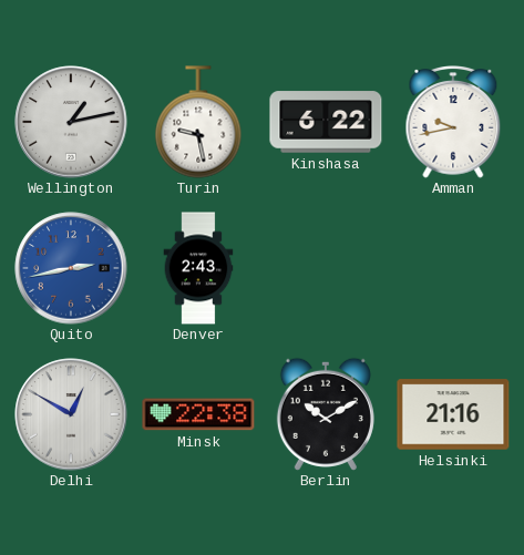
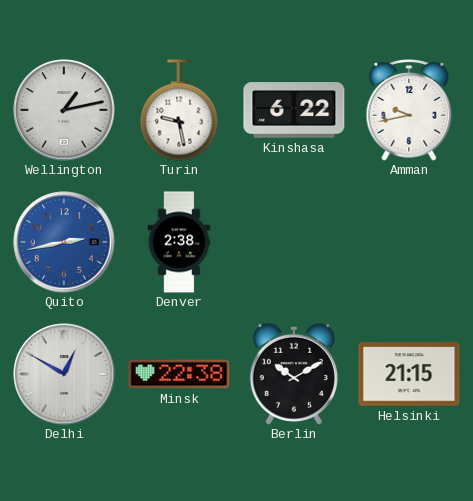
Denver: 2:43 -> 2:38
Helsinki: 21:16 -> 21:15
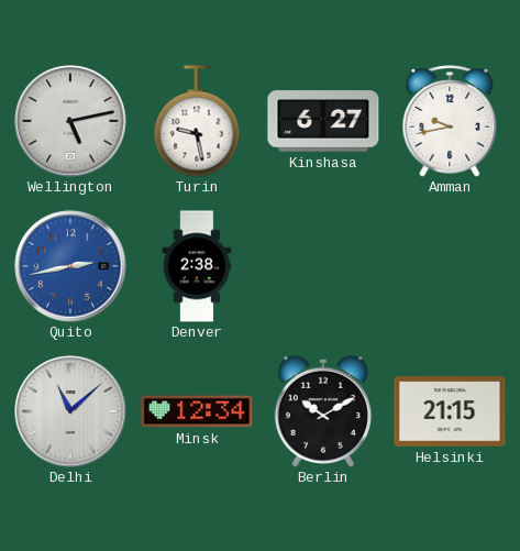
Wellington: 1:13 -> 5:13
Kinshasa: 6:22 -> 6:27
Delhi: 12:50 -> 11:08
Minsk: 22:38 -> 12:34
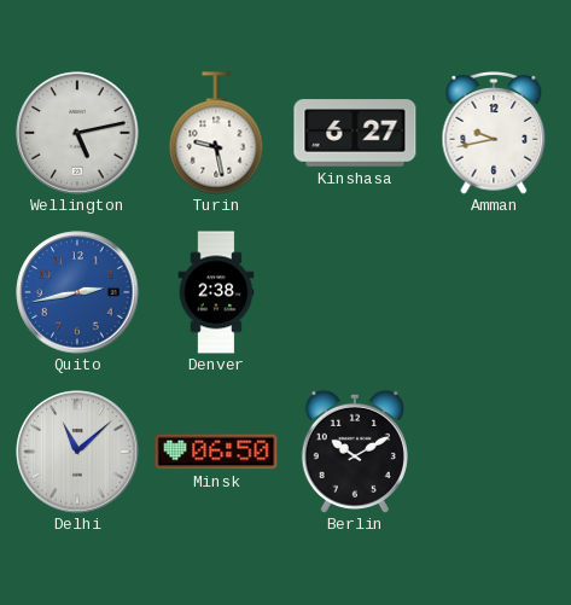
Minsk: 12:34 -> 06:50
Helsinki: 21:15 -> none
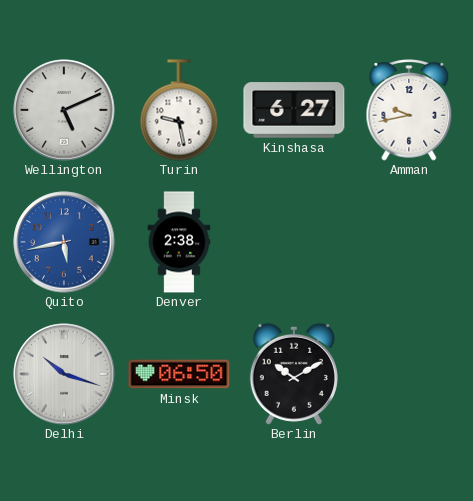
Wellington: 5:13 -> 5:11
Quito: 2:43 -> 5:43
Delhi: 11:08 -> 10:18
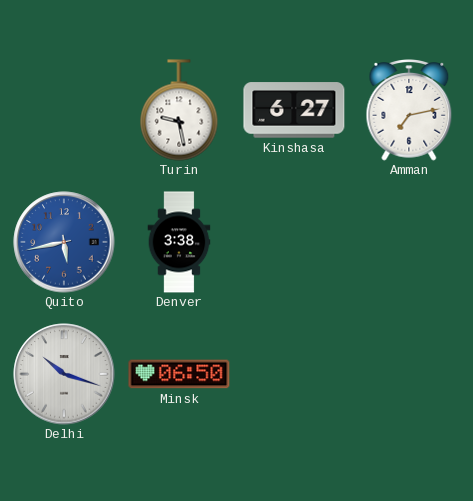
Wellington: 5:11 -> none
Amman: 9:43 -> 7:13
Denver: 2:38 -> 3:38
Berlin: 10:10 -> none
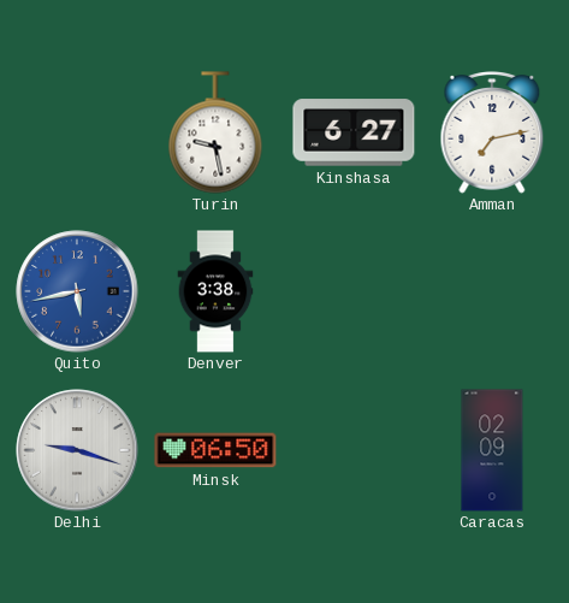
Delhi: 10:18 -> 9:18
Caracas: none -> 02:09
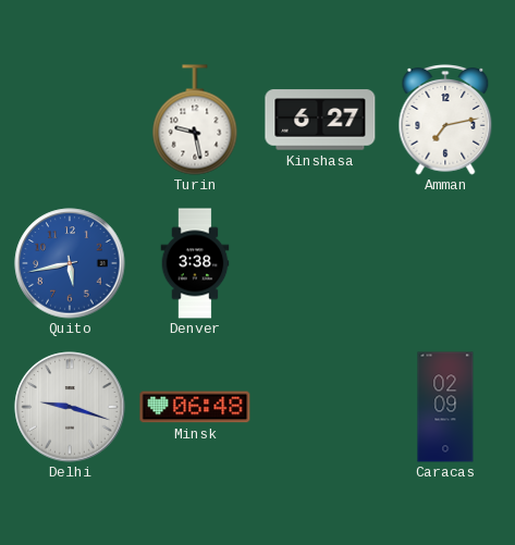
Minsk: 06:50 -> 06:48
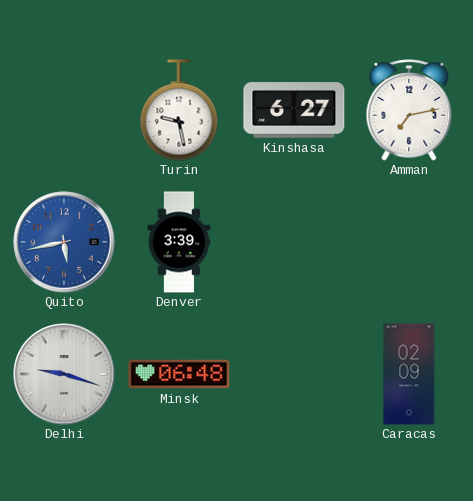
Denver: 3:38 -> 3:39
